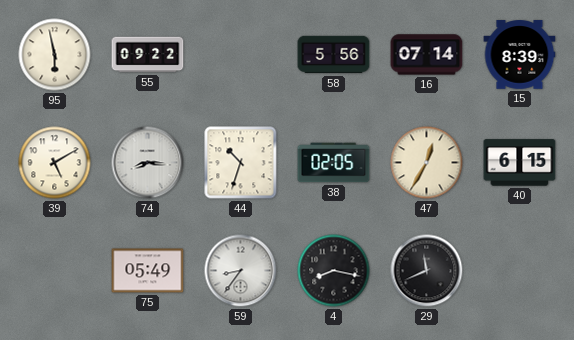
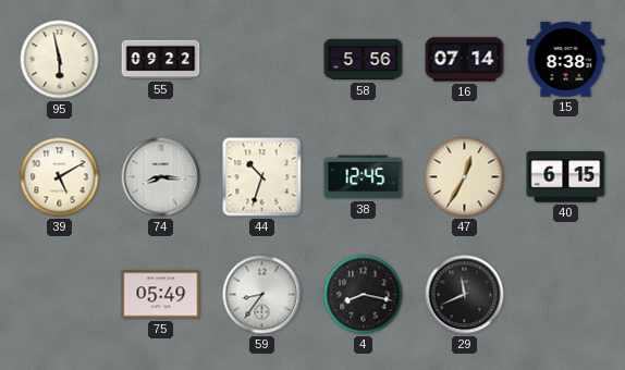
15: 8:39 -> 8:38
38: 02:05 -> 12:45
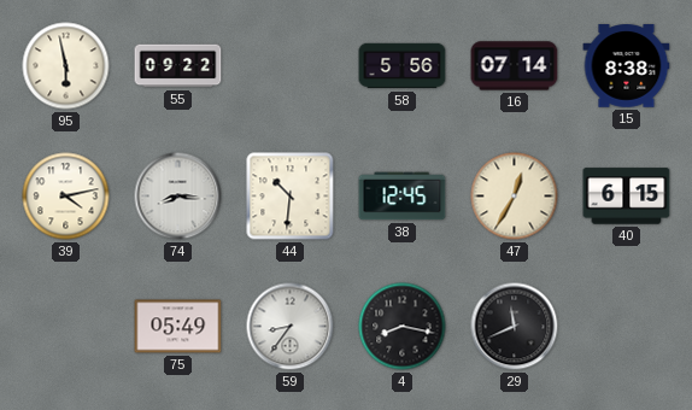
39: 5:10 -> 4:13
44: 10:33 -> 10:31
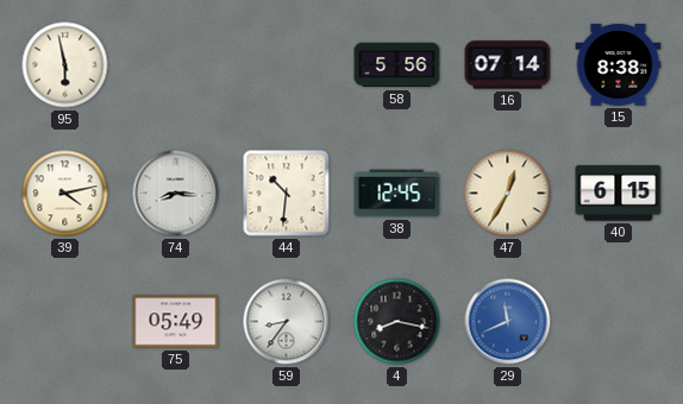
55: 09:22 -> none
29 dial: black -> blue
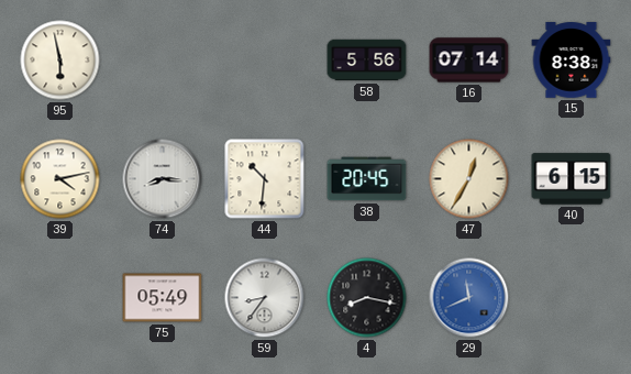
38: 12:45 -> 20:45
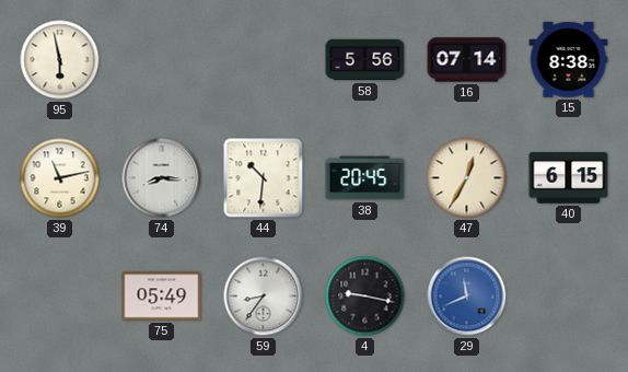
39: 4:13 -> 11:13
4: 8:17 -> 9:17
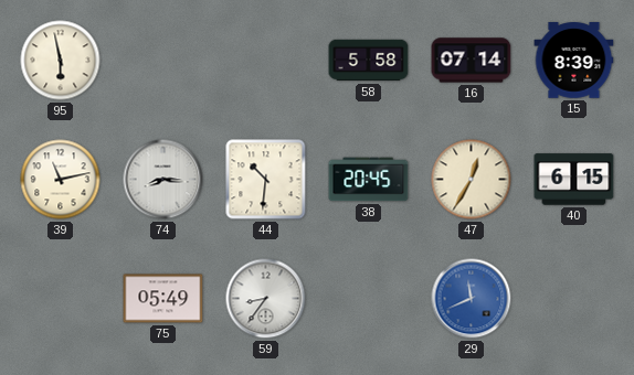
58: 5:56 -> 5:58
15: 8:38 -> 8:39
4: 9:17 -> none
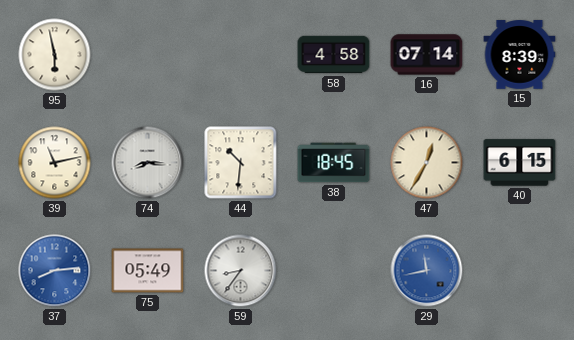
58: 5:58 -> 4:58
38: 20:45 -> 18:45
37: none -> 8:14
29: 11:41 -> 11:43
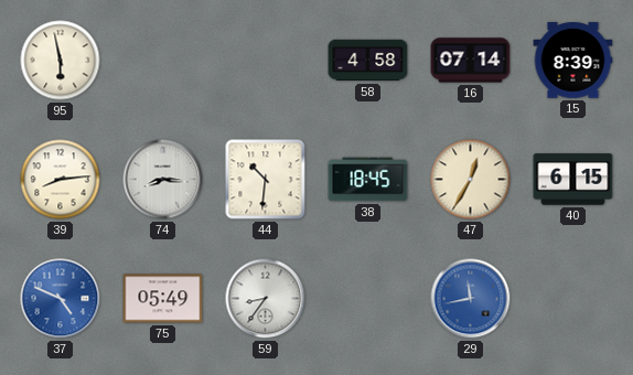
39: 11:13 -> 8:14
37: 8:14 -> 4:49
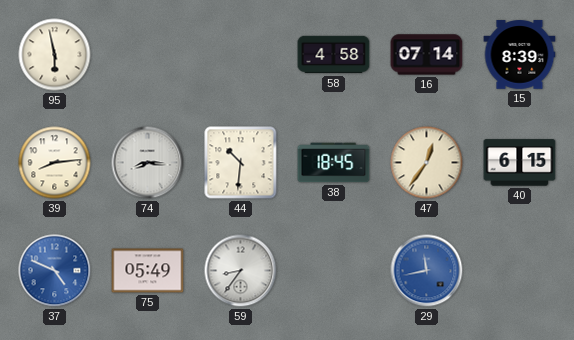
47: 12:35 -> 12:36
